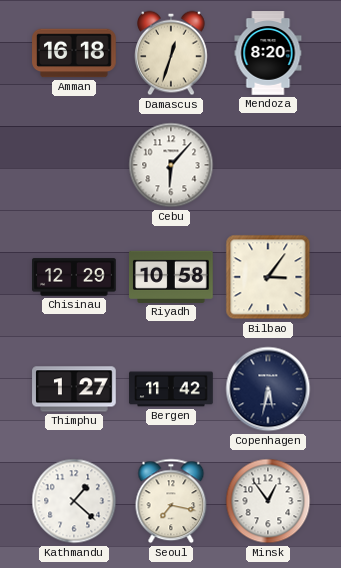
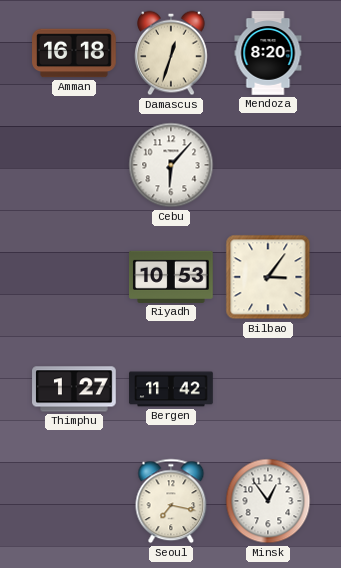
Chisinau: 12:29 -> none
Riyadh: 10:58 -> 10:53
Copenhagen: 5:32 -> none
Kathmandu: 1:22 -> none
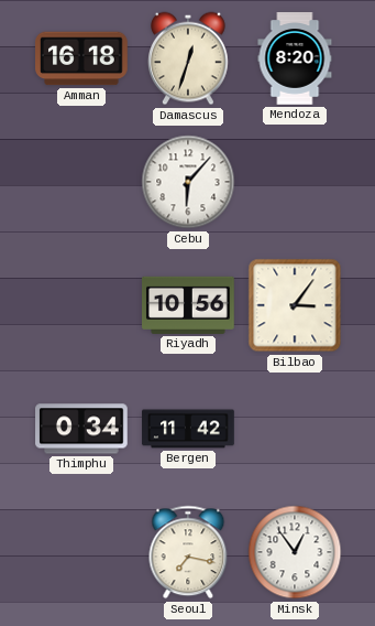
Riyadh: 10:53 -> 10:56
Thimphu: 1:27 -> 0:34
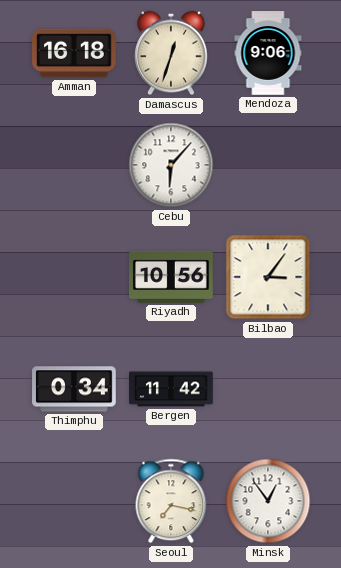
Mendoza: 8:20 -> 9:06
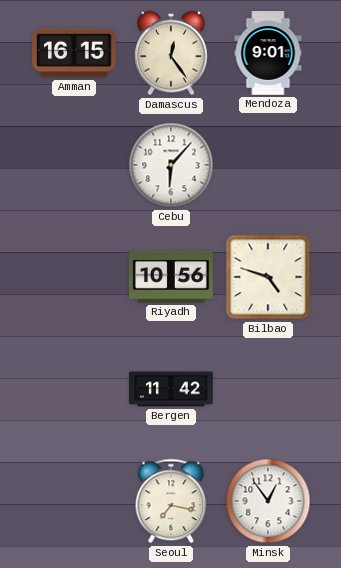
Amman: 16:18 -> 16:15
Damascus: 12:33 -> 12:24
Mendoza: 9:06 -> 9:01
Bilbao: 3:06 -> 4:48
Thimphu: 0:34 -> none
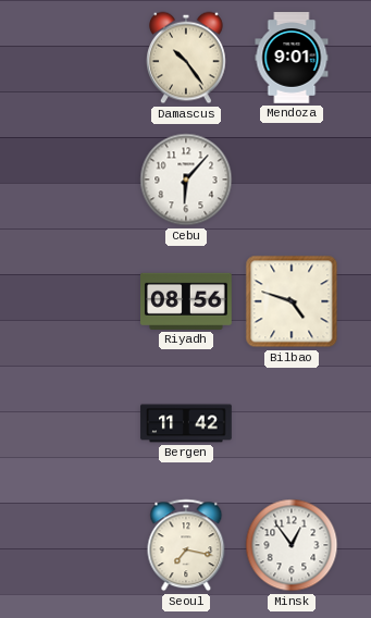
Amman: 16:15 -> none
Damascus: 12:24 -> 10:24
Riyadh: 10:56 -> 08:56
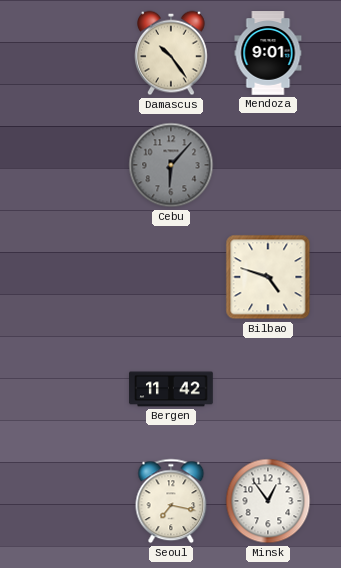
Cebu dial: white -> grey
Riyadh: 08:56 -> none
